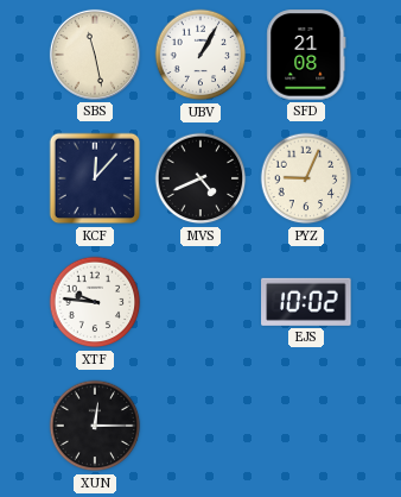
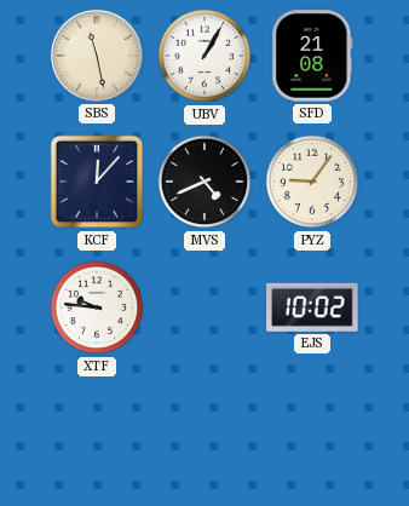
PYZ: 9:04 -> 9:06
XUN: 12:15 -> none
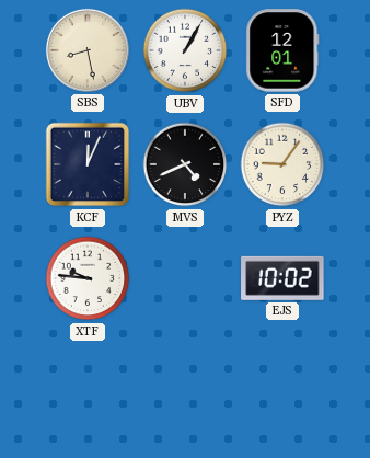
SBS: 11:28 -> 8:28
SFD: 21:08 -> 12:01
KCF: 12:07 -> 12:04
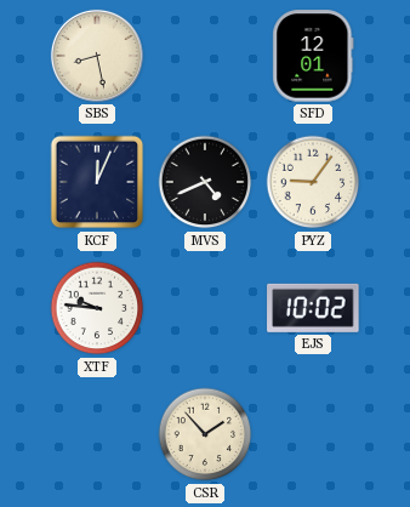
UBV: 1:05 -> none
CSR: none -> 1:53
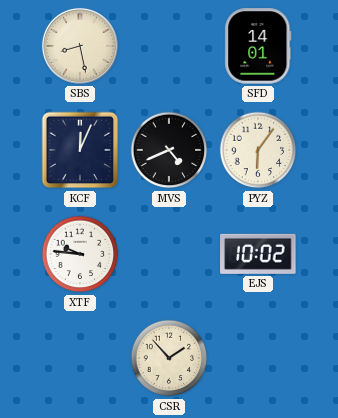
SFD: 12:01 -> 14:01
PYZ: 9:06 -> 6:06
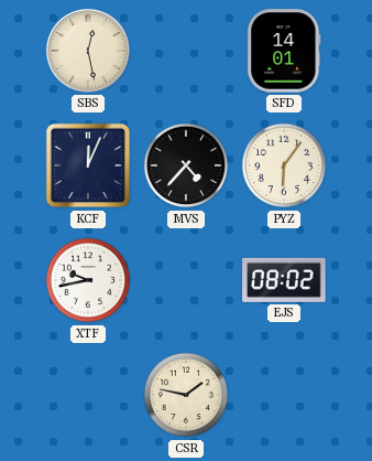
SBS: 8:28 -> 12:28
MVS: 4:41 -> 4:37
XTF: 9:46 -> 9:43
EJS: 10:02 -> 08:02
CSR: 1:53 -> 1:47
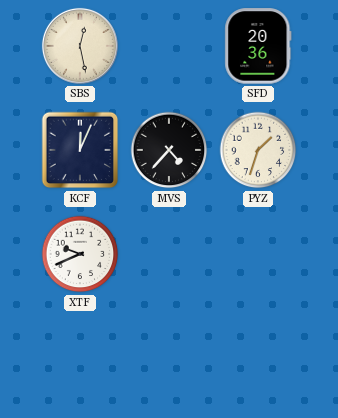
SFD: 14:01 -> 20:36
PYZ: 6:06 -> 1:33
XTF: 9:43 -> 9:41
EJS: 08:02 -> none
CSR: 1:47 -> none
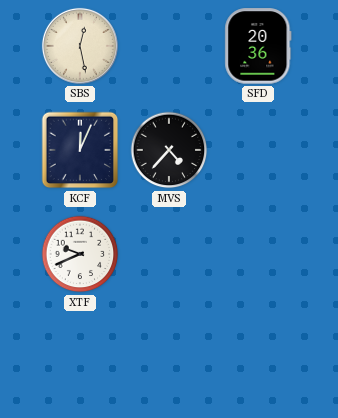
PYZ: 1:33 -> none
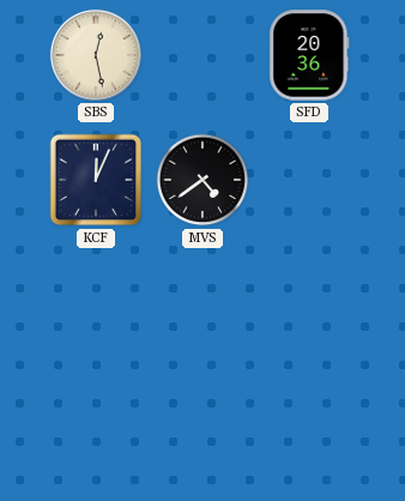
MVS: 4:37 -> 4:39
XTF: 9:41 -> none
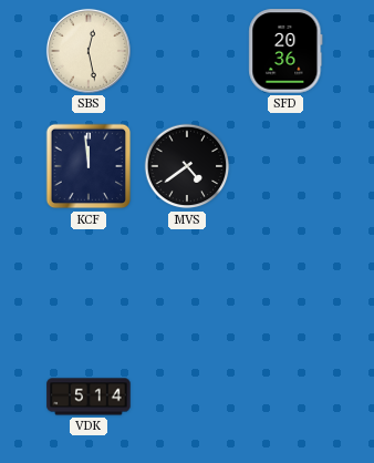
KCF: 12:04 -> 11:59
VDK: none -> 5:14
